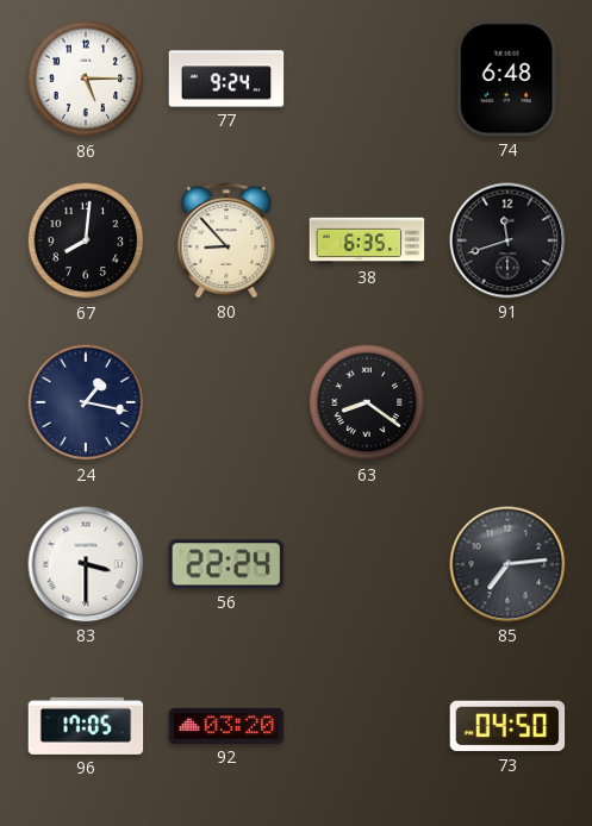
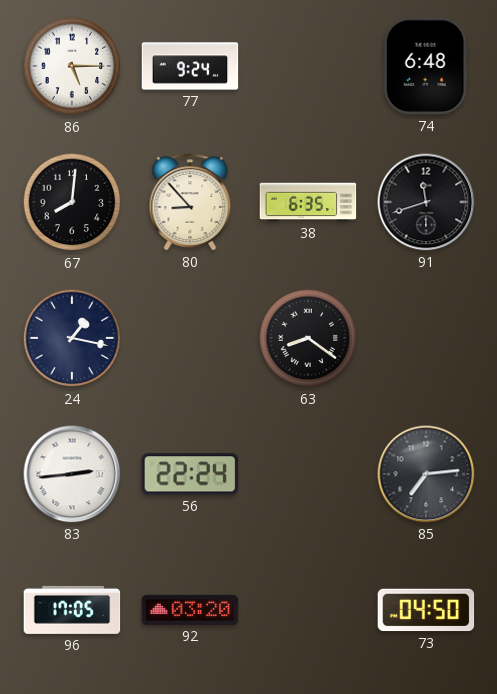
83: 3:30 -> 2:44
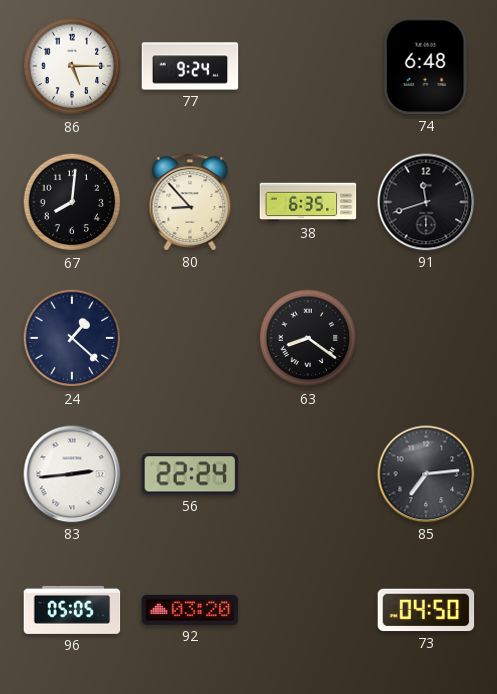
24: 1:17 -> 1:22
96: 17:05 -> 05:05
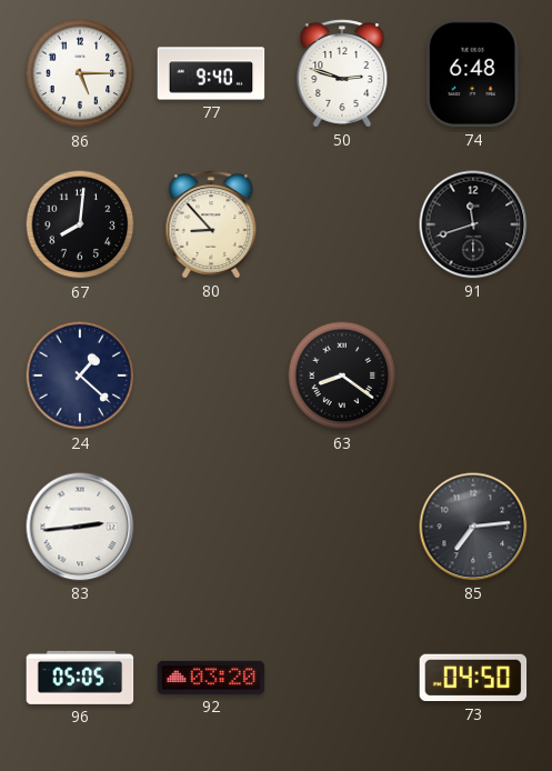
77: 9:24 -> 9:40
50: none -> 2:48
38: 6:35 -> none
56: 22:24 -> none
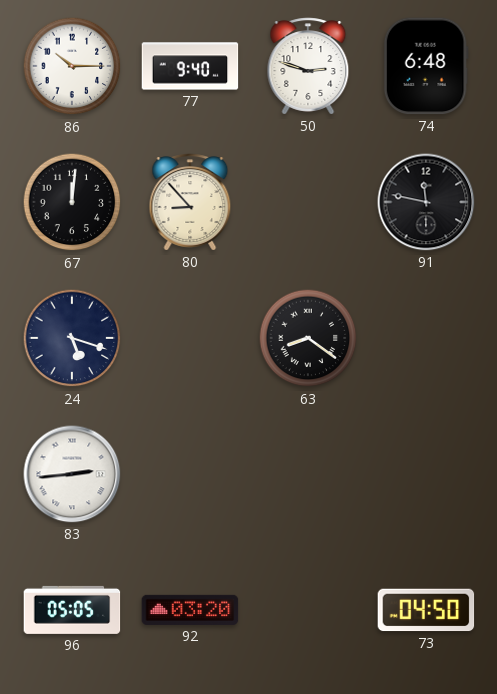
86: 5:15 -> 10:15
67: 8:01 -> 12:01
91: 11:42 -> 11:47
24: 1:22 -> 5:18
85: 7:14 -> none
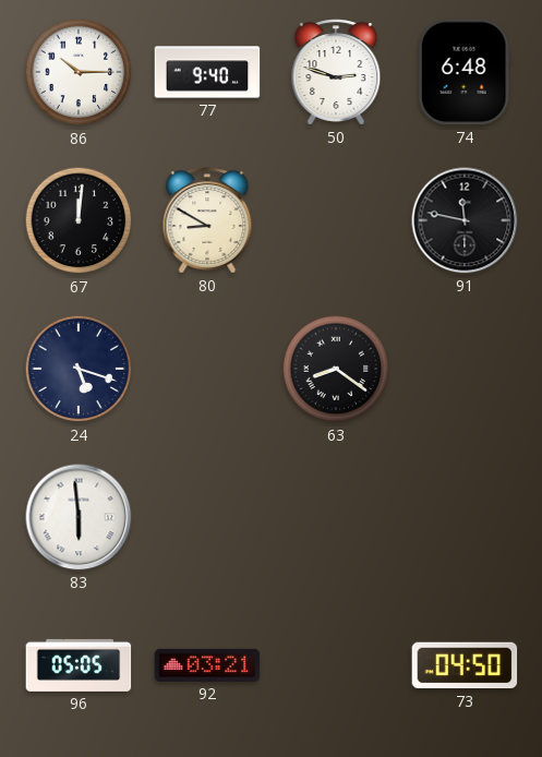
80: 8:53 -> 8:50
83: 2:44 -> 5:59
92: 03:20 -> 03:21
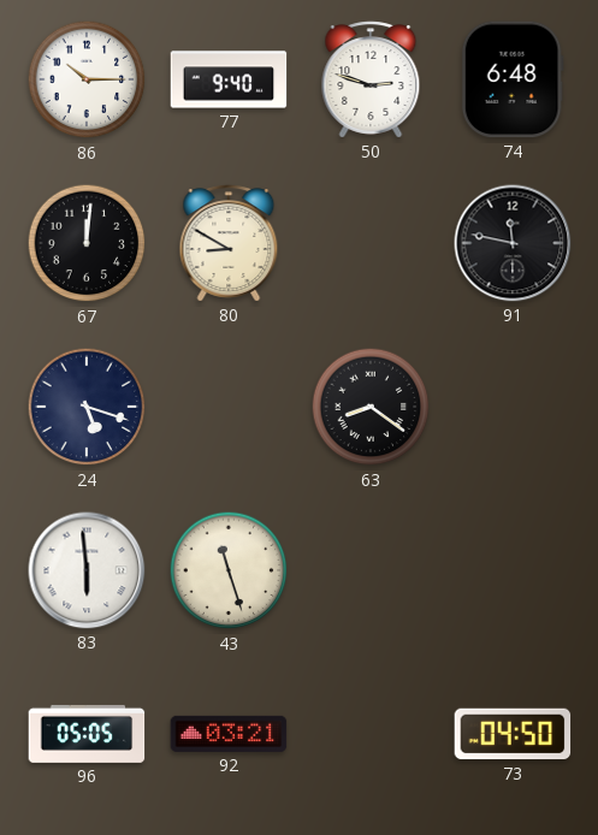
43: none -> 11:27
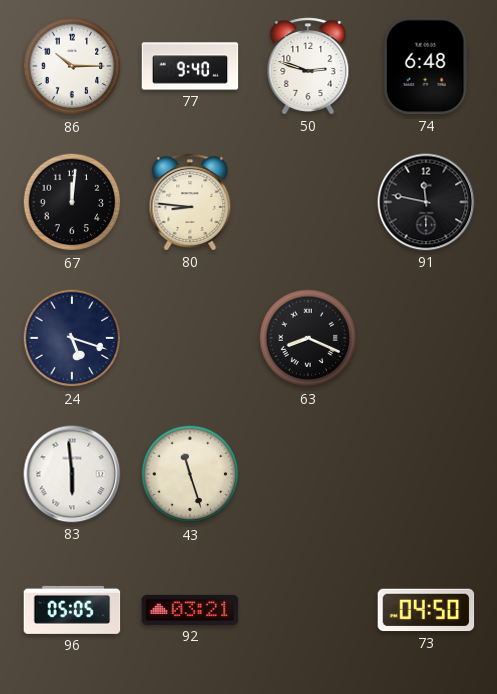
80: 8:50 -> 8:46
63: 8:21 -> 8:19
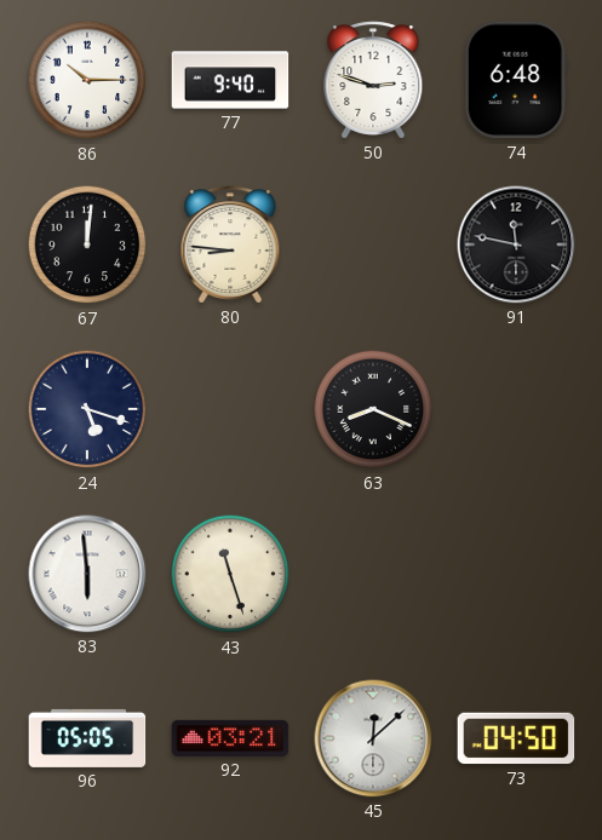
45: none -> 12:08
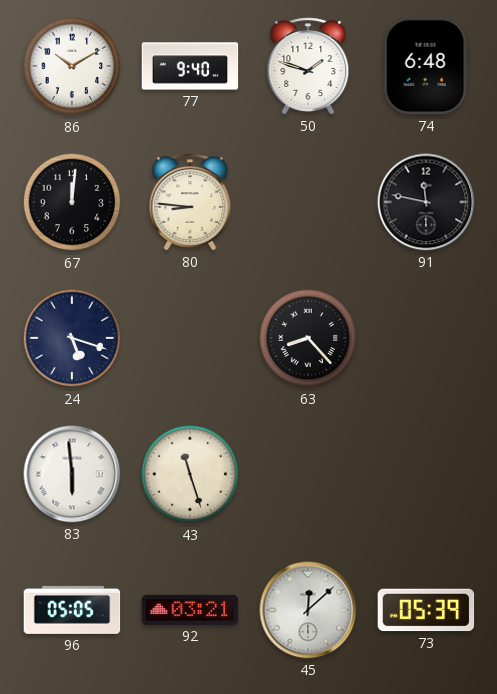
86: 10:15 -> 10:10
50: 2:48 -> 1:48
63: 8:19 -> 8:23
73: 04:50 -> 05:39
